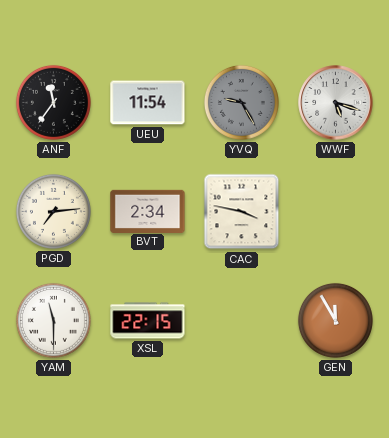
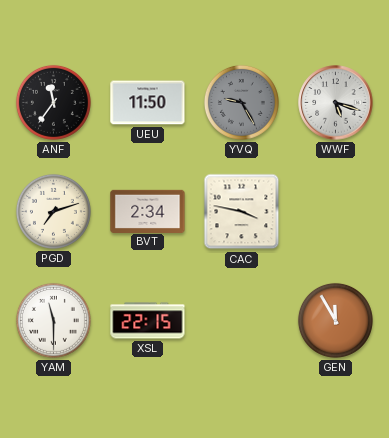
UEU: 11:54 -> 11:50
PGD: 7:14 -> 7:12
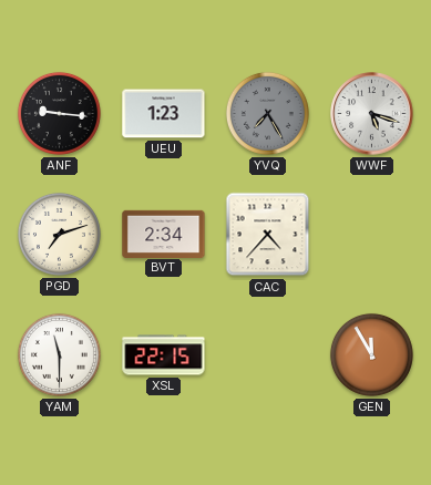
ANF: 11:36 -> 9:16
UEU: 11:50 -> 1:23
YVQ: 9:25 -> 7:25
CAC: 3:47 -> 4:37
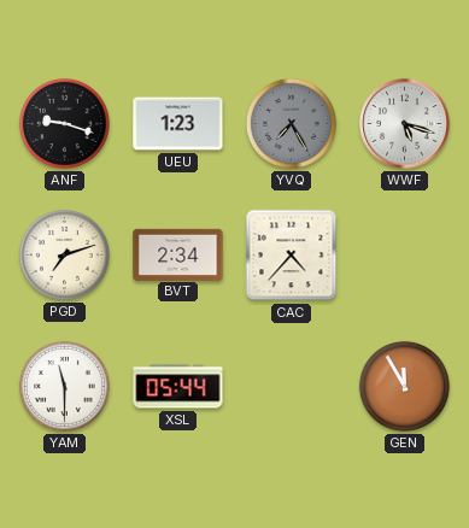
ANF: 9:16 -> 9:18
XSL: 22:15 -> 05:44
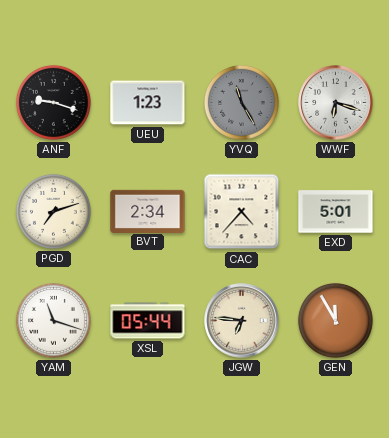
YVQ: 7:25 -> 11:25
WWF: 5:18 -> 6:18
EXD: none -> 5:01
YAM: 11:30 -> 11:18
JGW: none -> 6:46
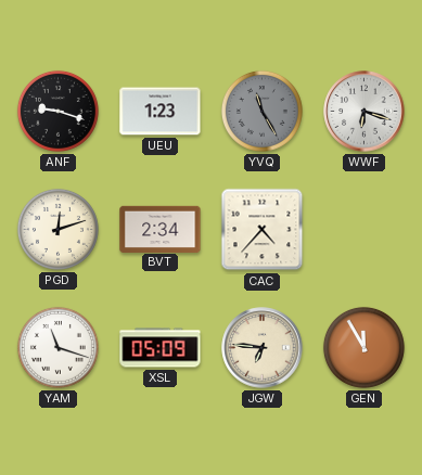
PGD: 7:12 -> 12:12
EXD: 5:01 -> none
XSL: 05:44 -> 05:09
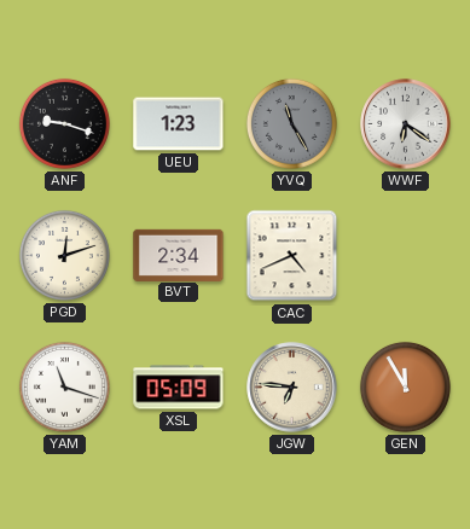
WWF: 6:18 -> 6:21
CAC: 4:37 -> 4:41
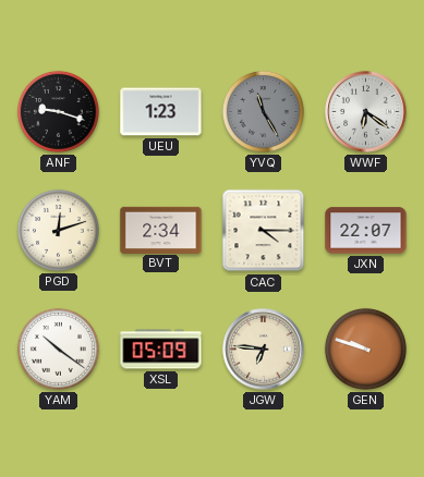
CAC: 4:41 -> 4:15
JXN: none -> 22:07
YAM: 11:18 -> 10:21
GEN: 11:55 -> 9:48
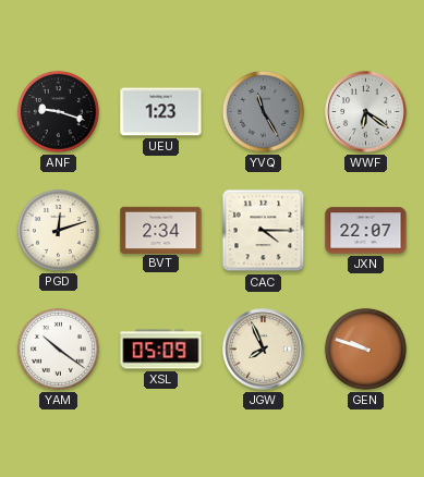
JGW: 6:46 -> 7:56
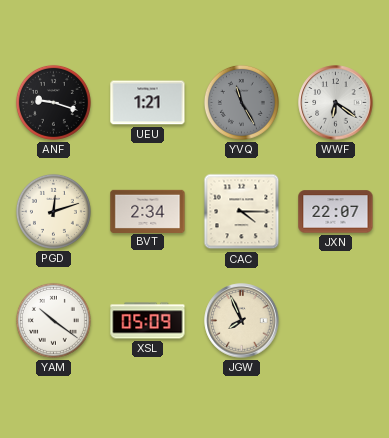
UEU: 1:23 -> 1:21
GEN: 9:48 -> none
